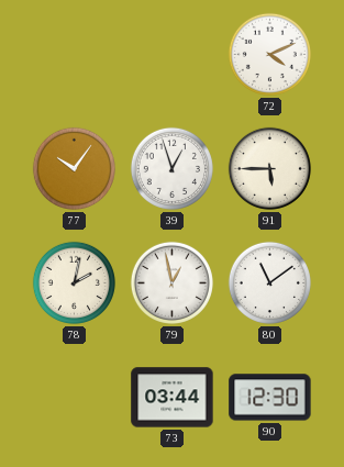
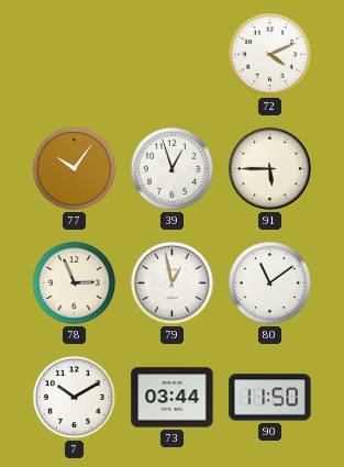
78: 2:02 -> 2:56
7: none -> 10:10
90: 12:30 -> 11:50
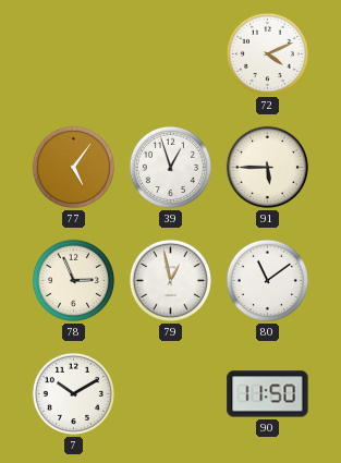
77: 10:06 -> 5:06
73: 03:44 -> none
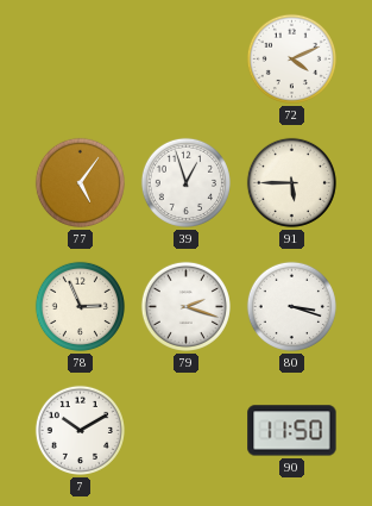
79: 12:58 -> 2:18
80: 11:09 -> 3:18
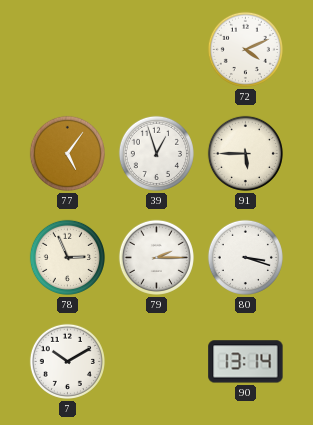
79: 2:18 -> 2:15
90: 11:50 -> 13:14
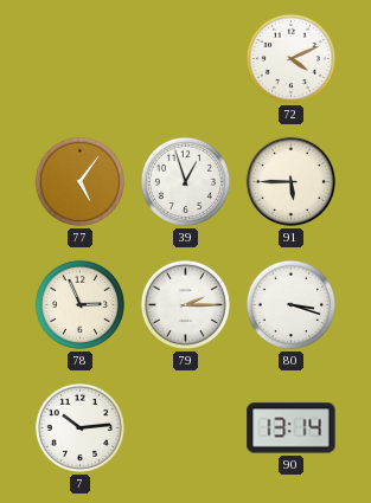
7: 10:10 -> 10:14
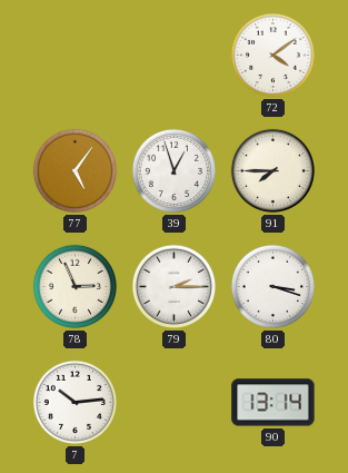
72: 4:11 -> 4:09
91: 5:45 -> 7:45
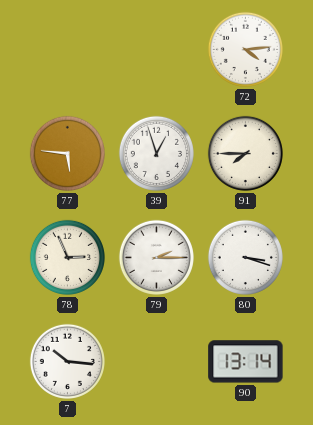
72: 4:09 -> 4:14
77: 5:06 -> 5:46
7: 10:14 -> 10:16
